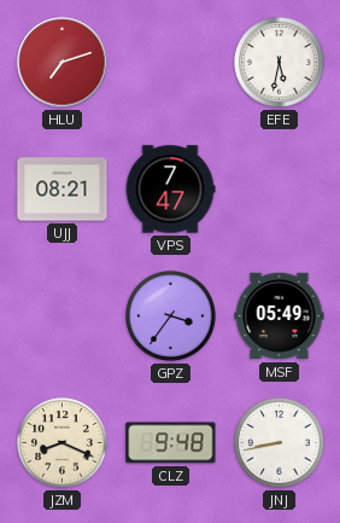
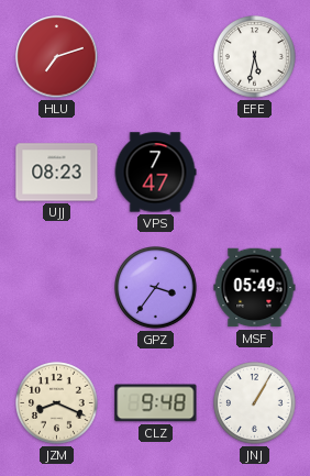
UJJ: 08:21 -> 08:23
JNJ: 8:43 -> 1:05
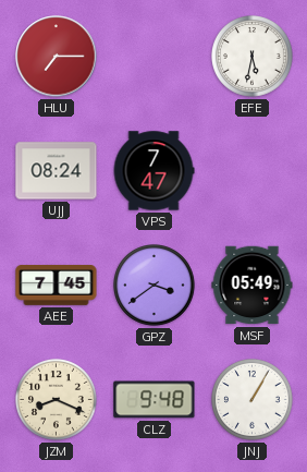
HLU: 7:12 -> 7:15
UJJ: 08:23 -> 08:24
AEE: none -> 7:45
GPZ: 3:36 -> 3:39
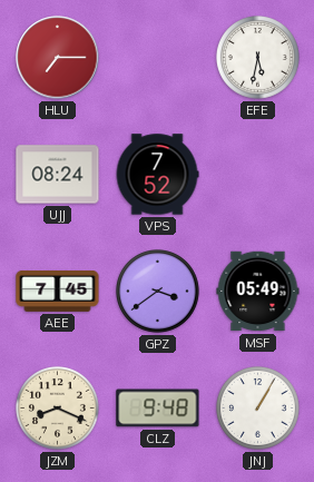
VPS: 7:47 -> 7:52
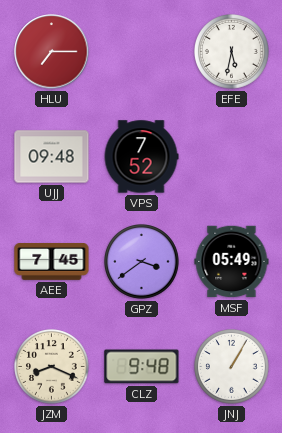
UJJ: 08:24 -> 09:48
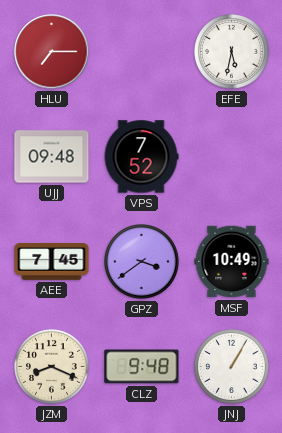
MSF: 05:49 -> 10:49
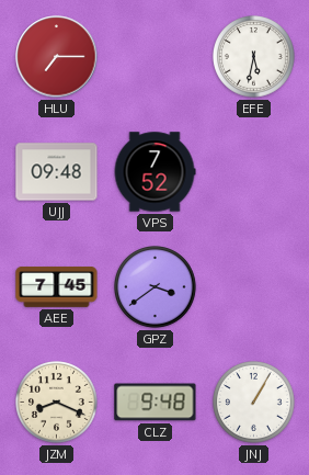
MSF: 10:49 -> none
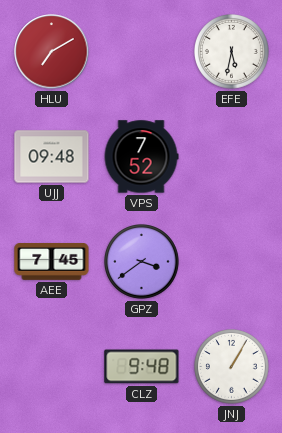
HLU: 7:15 -> 7:10
JZM: 8:19 -> none
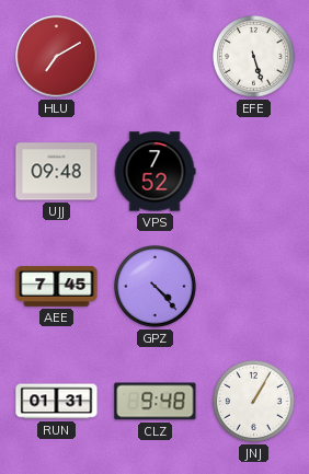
EFE: 5:32 -> 5:27
GPZ: 3:39 -> 4:23
RUN: none -> 01:31
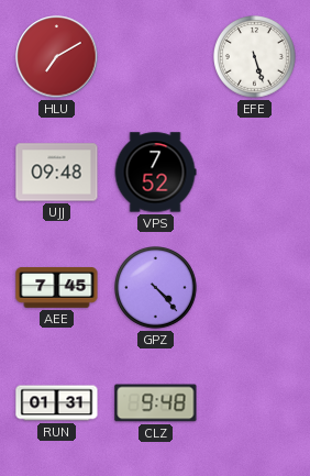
JNJ: 1:05 -> none
